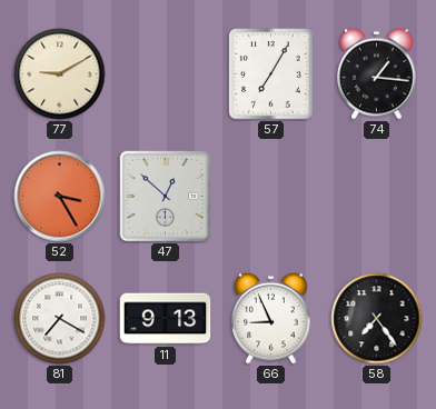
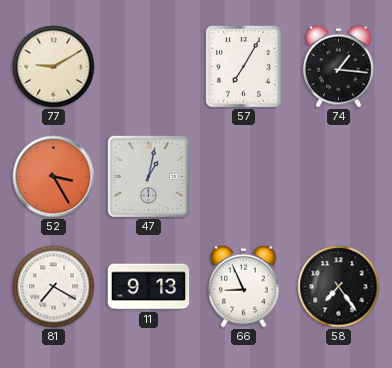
47: 12:52 -> 1:02
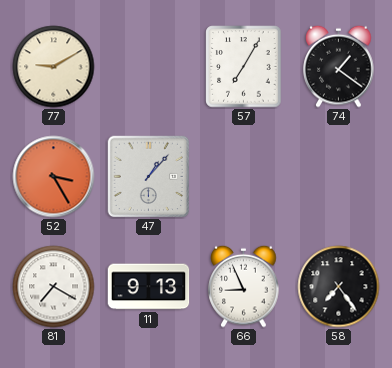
74: 1:16 -> 1:21
47: 1:02 -> 1:07
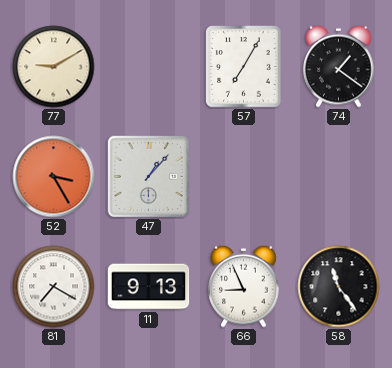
58: 7:24 -> 11:24
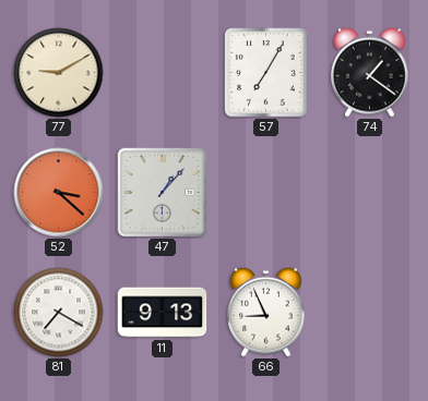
52: 3:25 -> 3:22
58: 11:24 -> none
